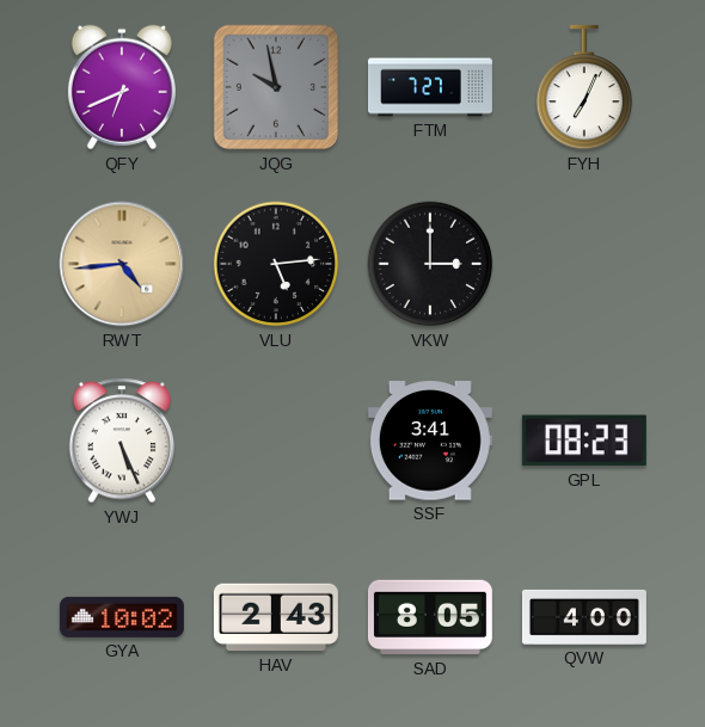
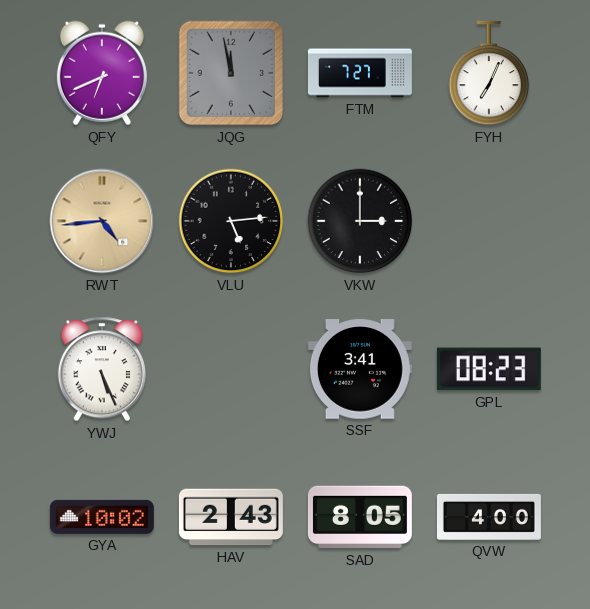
JQG: 9:58 -> 11:58
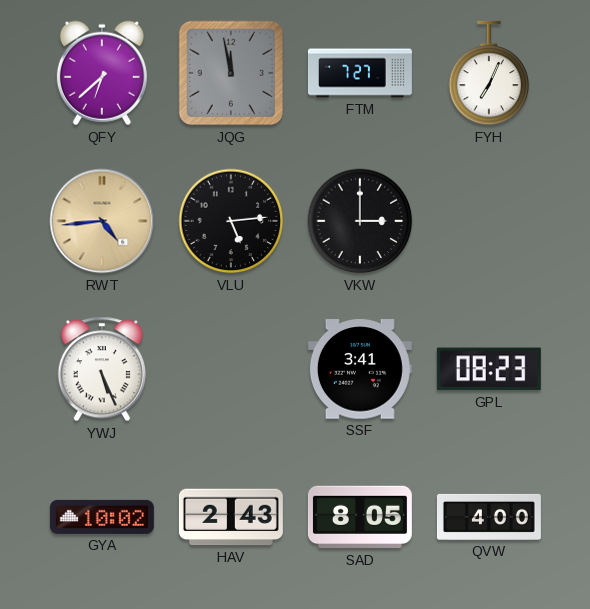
QFY: 6:41 -> 6:38
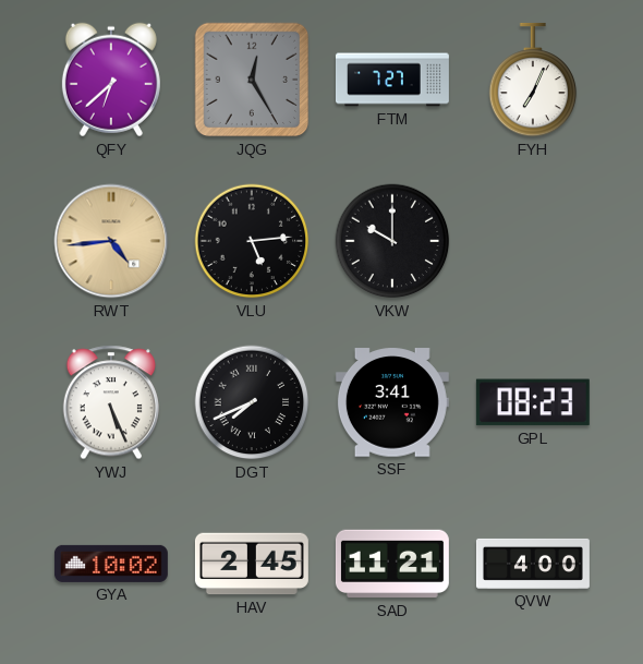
JQG: 11:58 -> 12:25
VKW: 3:00 -> 10:00
DGT: none -> 7:41
HAV: 2:43 -> 2:45
SAD: 8:05 -> 11:21
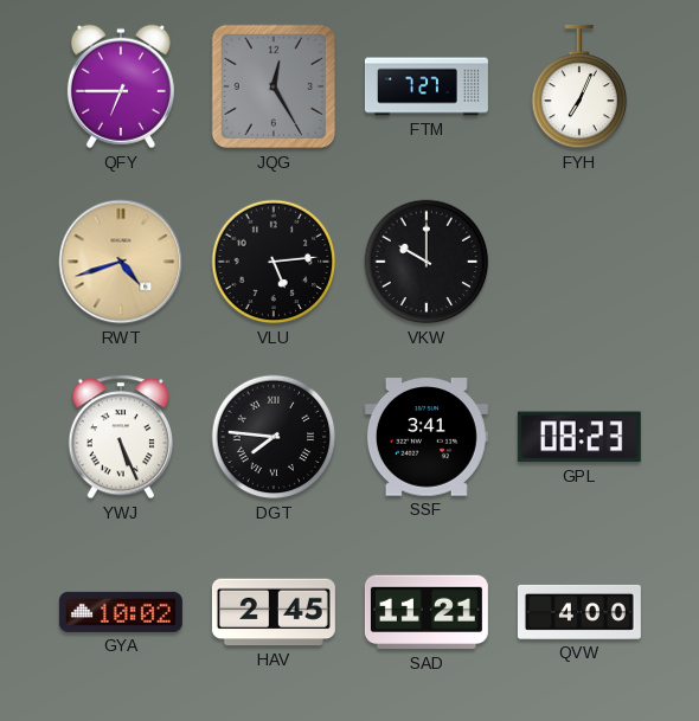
QFY: 6:38 -> 6:45
RWT: 4:44 -> 4:42
DGT: 7:41 -> 7:46
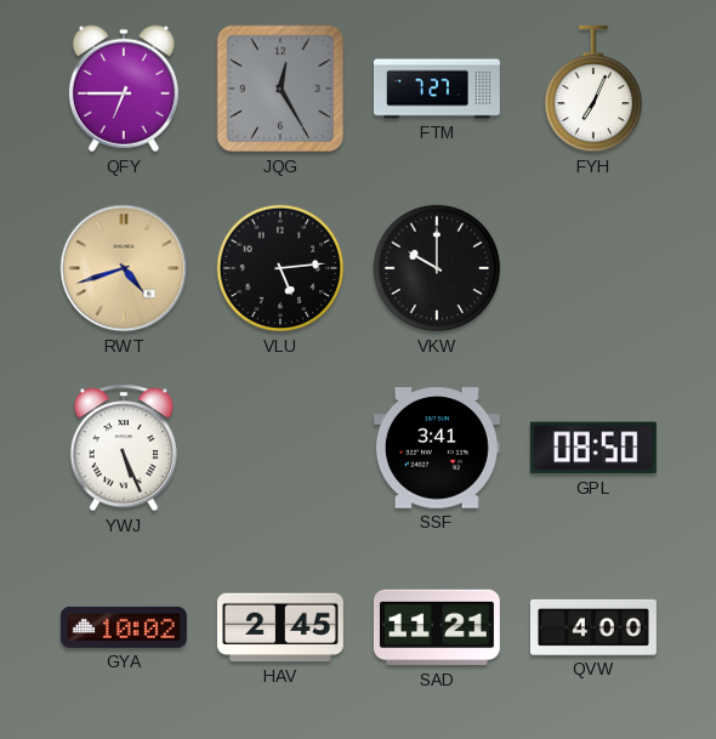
DGT: 7:46 -> none
GPL: 08:23 -> 08:50
